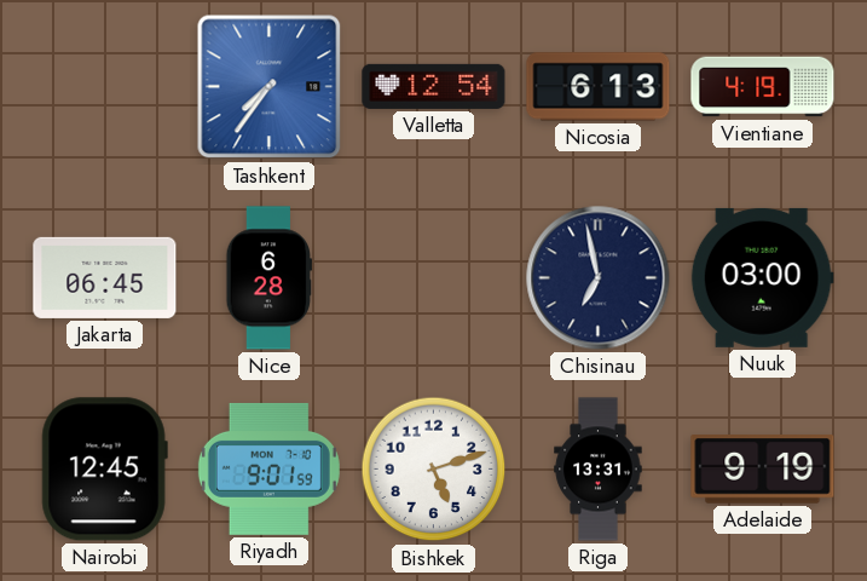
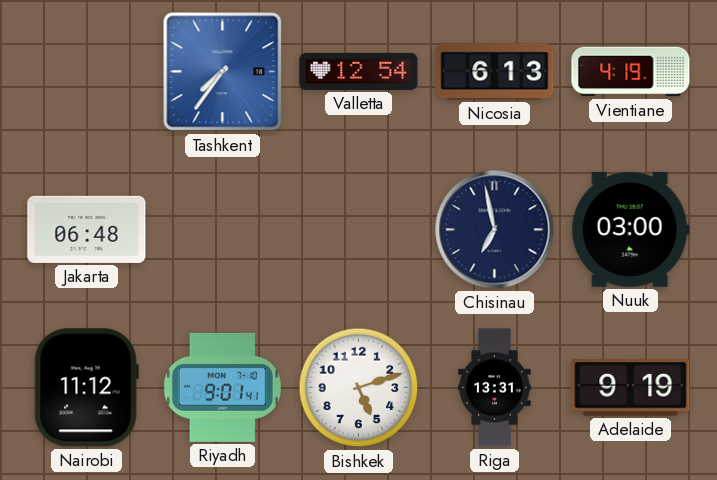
Jakarta: 06:45 -> 06:48
Nice: 6:28 -> none
Nairobi: 12:45 -> 11:12
Riyadh: 9:01:59 -> 9:01:41
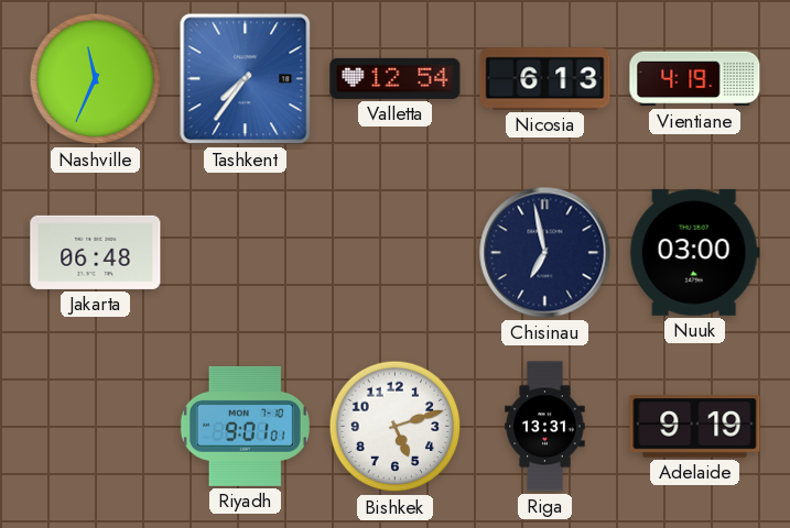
Nashville: none -> 11:34
Nairobi: 11:12 -> none
Riyadh: 9:01:41 -> 9:01:01
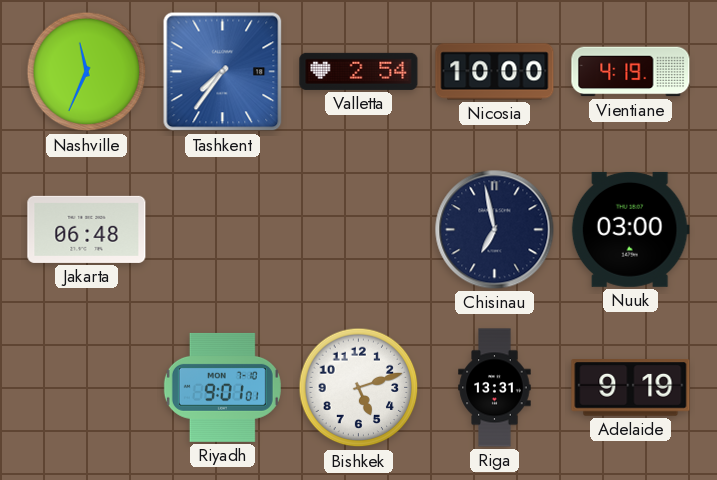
Valletta: 12:54 -> 2:54
Nicosia: 6:13 -> 10:00
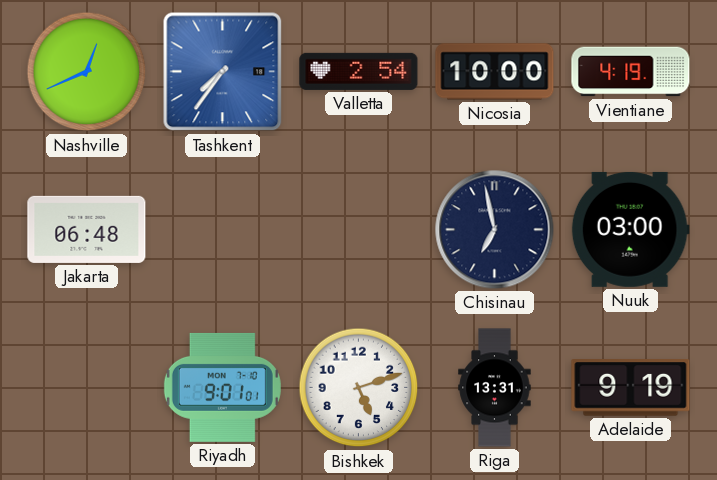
Nashville: 11:34 -> 12:41
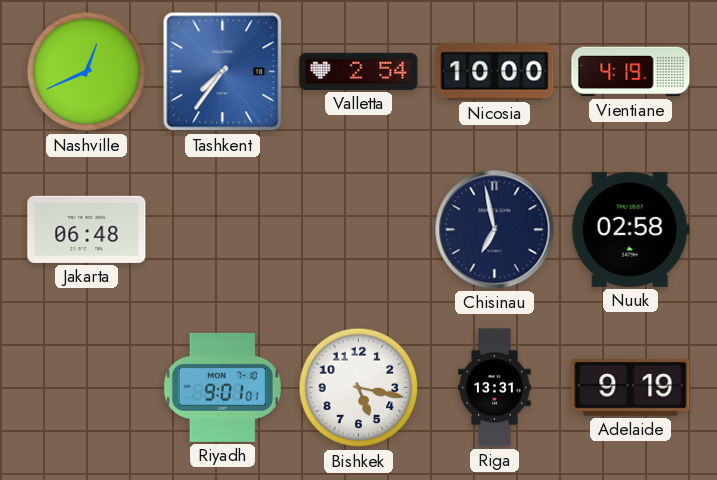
Nuuk: 03:00 -> 02:58
Bishkek: 5:12 -> 5:17
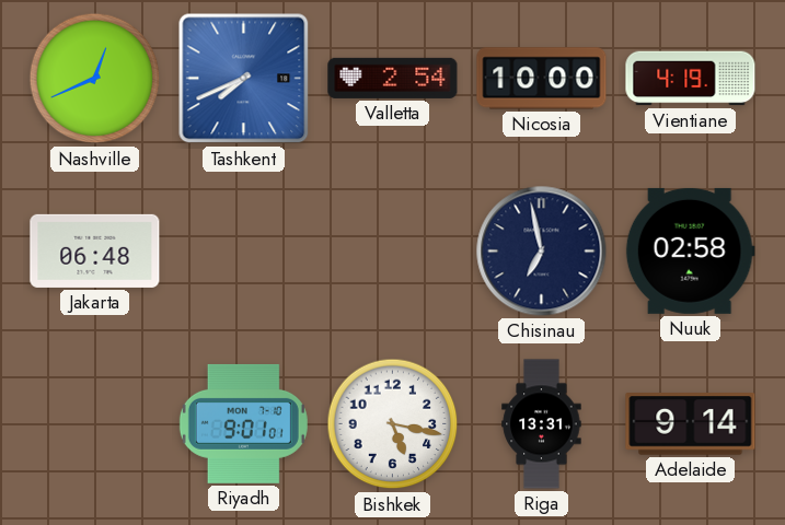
Tashkent: 7:36 -> 7:41
Adelaide: 9:19 -> 9:14
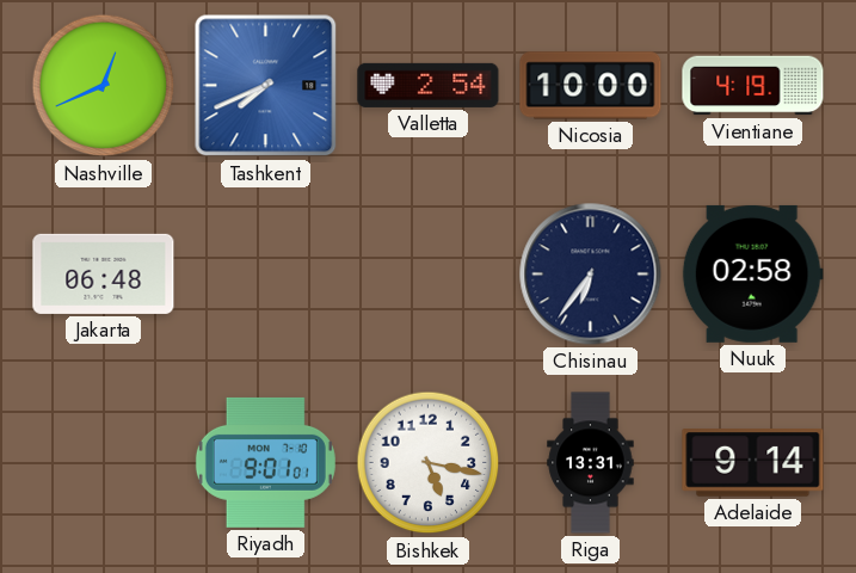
Chisinau: 6:58 -> 6:36
